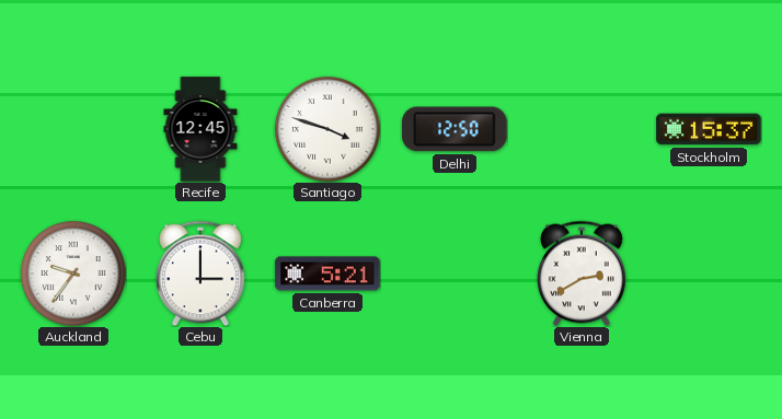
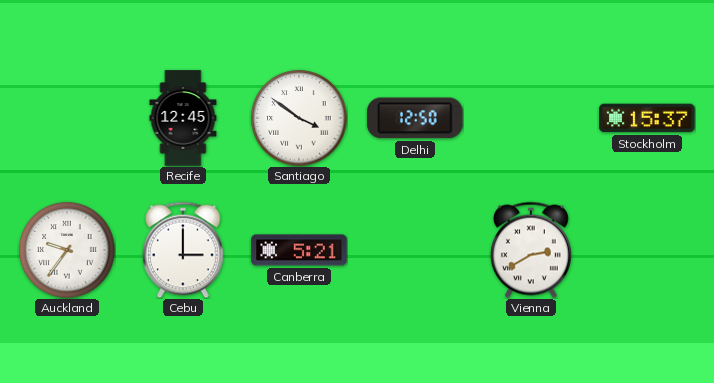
Santiago: 3:48 -> 3:51
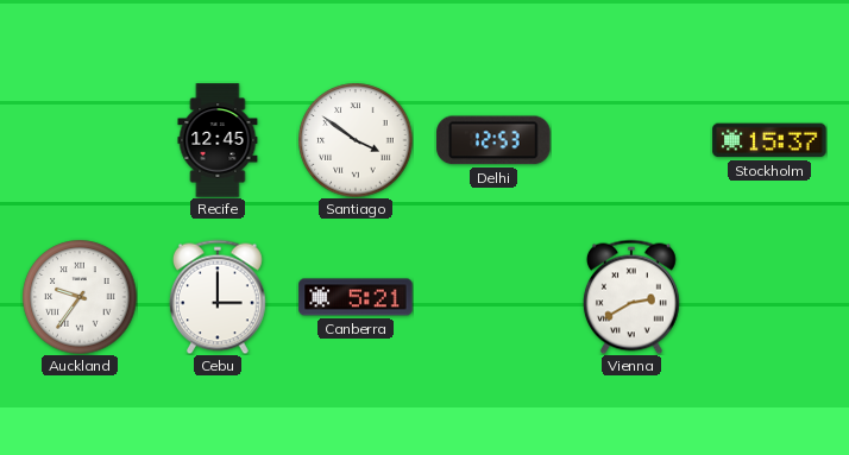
Delhi: 12:50 -> 12:53
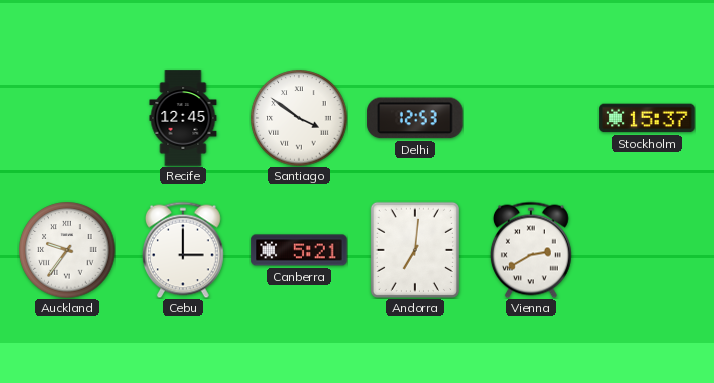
Andorra: none -> 7:01
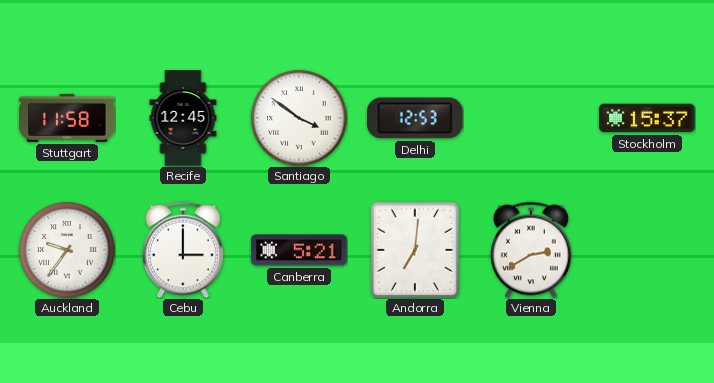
Stuttgart: none -> 11:58
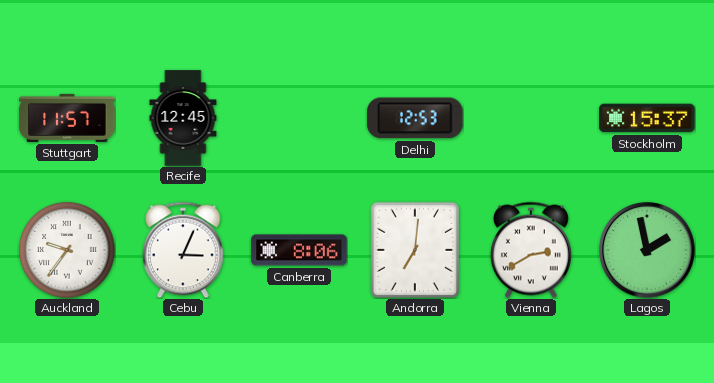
Stuttgart: 11:58 -> 11:57
Santiago: 3:51 -> none
Cebu: 3:00 -> 3:04
Canberra: 5:21 -> 8:06
Lagos: none -> 1:58
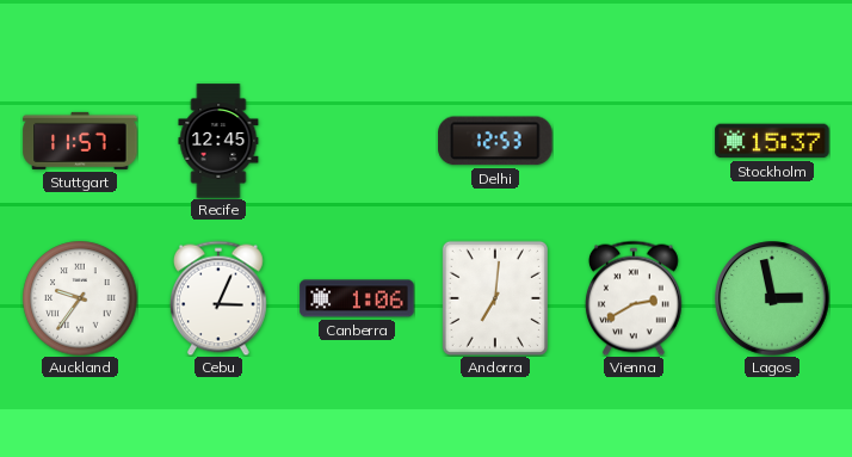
Canberra: 8:06 -> 1:06
Lagos: 1:58 -> 2:58
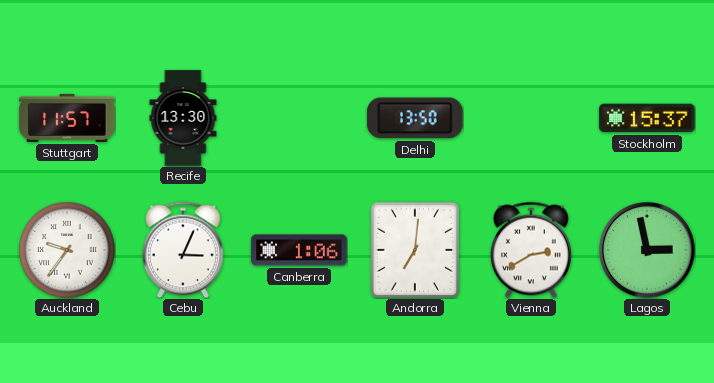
Recife: 12:45 -> 13:30
Delhi: 12:53 -> 13:50
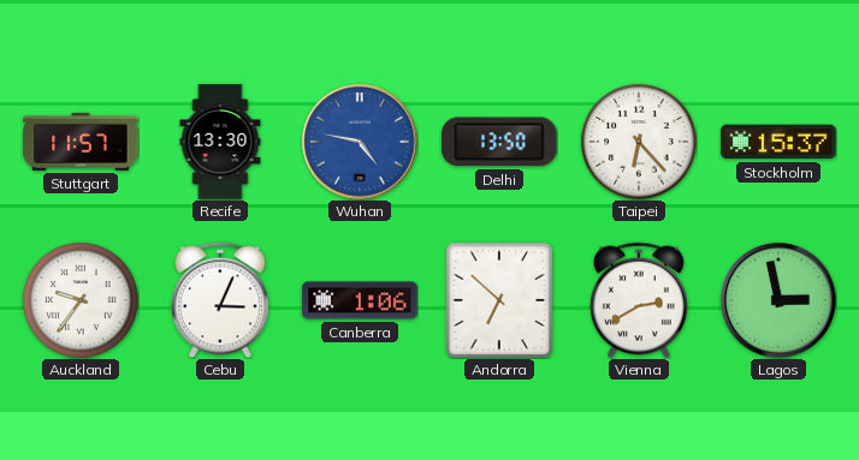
Wuhan: none -> 4:47
Taipei: none -> 6:23
Andorra: 7:01 -> 6:52
